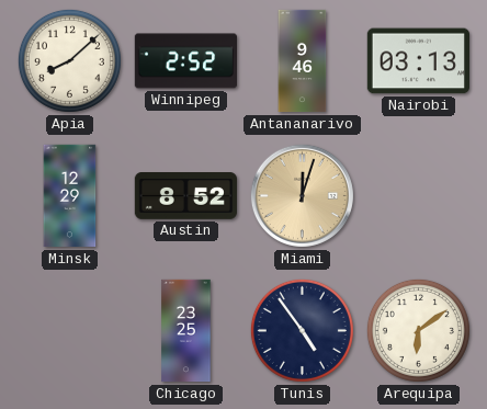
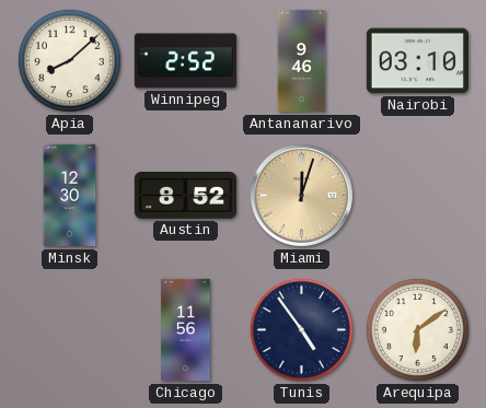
Nairobi: 03:13 -> 03:10
Minsk: 12:29 -> 12:30
Chicago: 23:25 -> 11:56
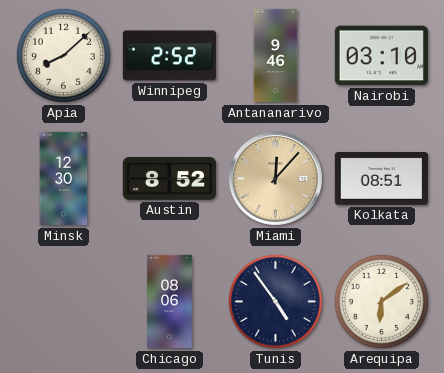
Miami: 12:03 -> 12:07
Kolkata: none -> 08:51
Chicago: 11:56 -> 08:06
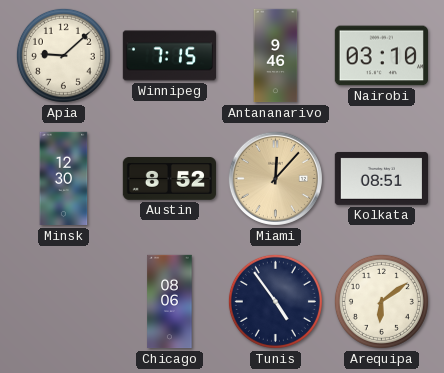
Apia: 8:08 -> 9:08
Winnipeg: 2:52 -> 7:15
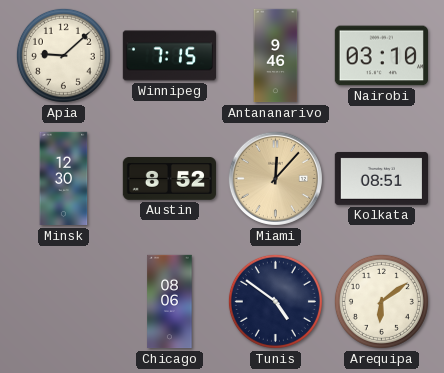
Tunis: 4:54 -> 4:51
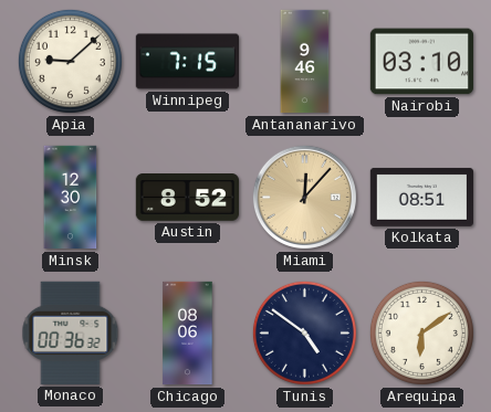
Monaco: none -> 00:36
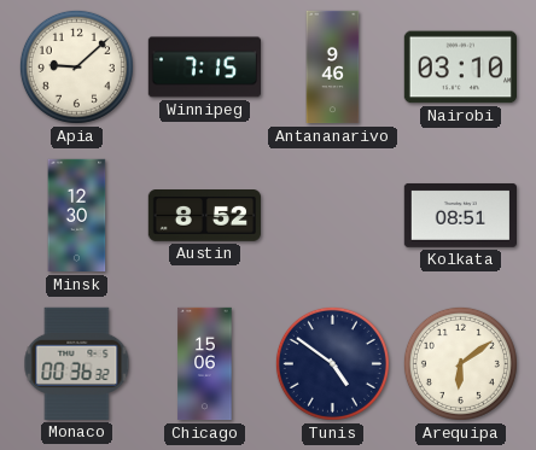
Miami: 12:07 -> none
Chicago: 08:06 -> 15:06
